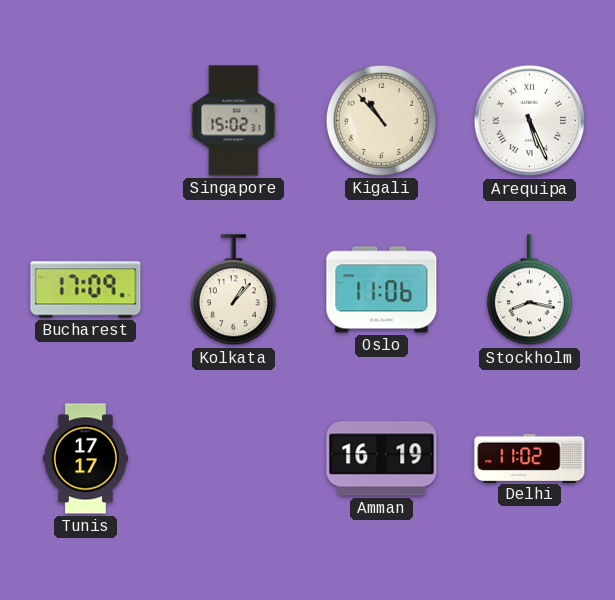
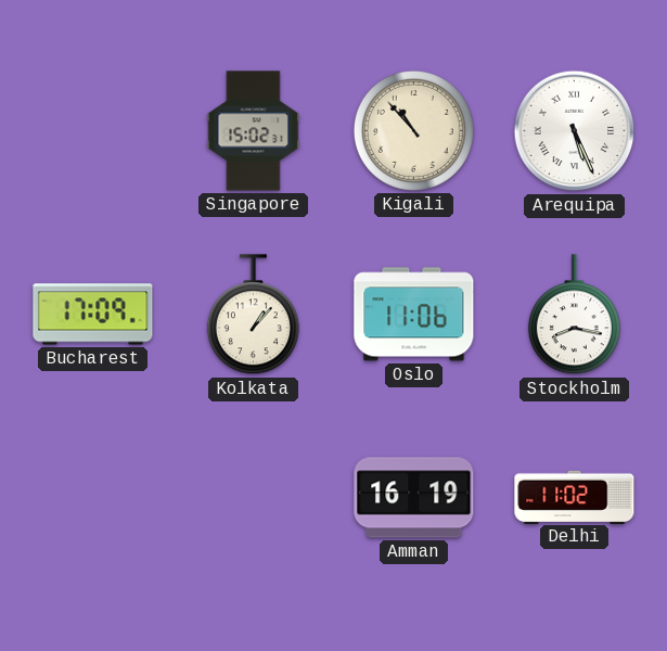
Tunis: 17:17 -> none
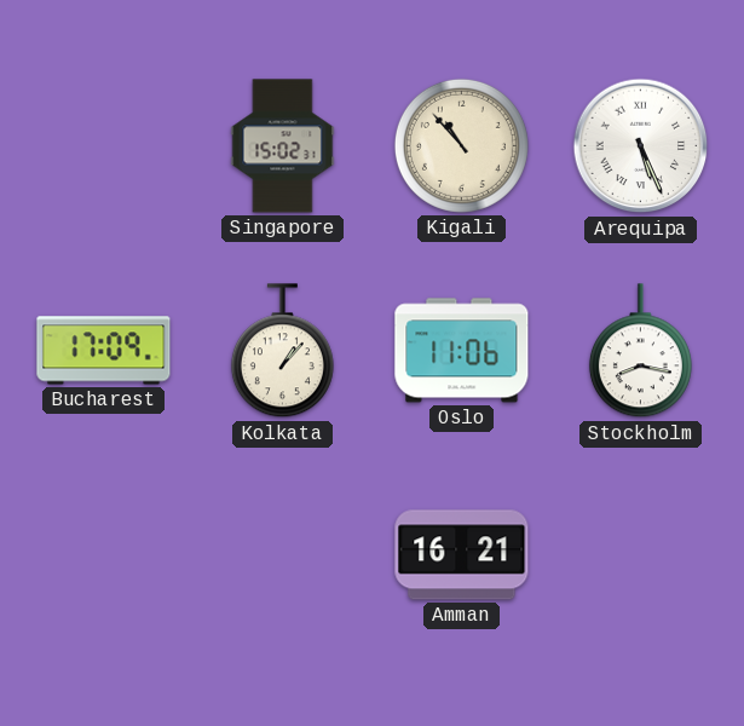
Amman: 16:19 -> 16:21
Delhi: 11:02 -> none
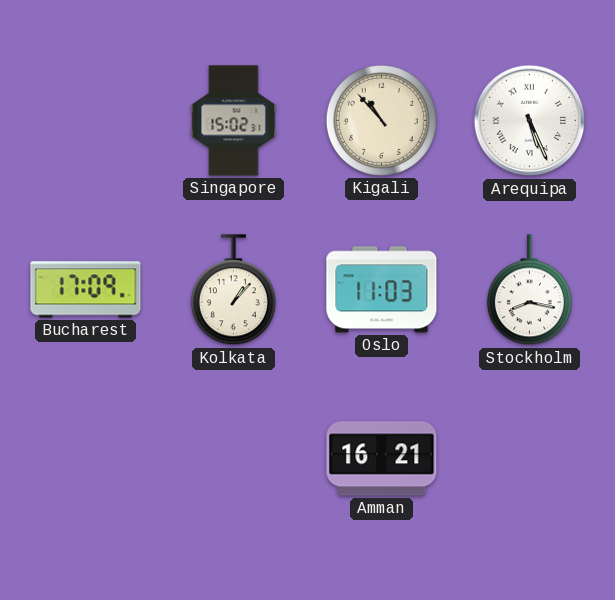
Oslo: 11:06 -> 11:03
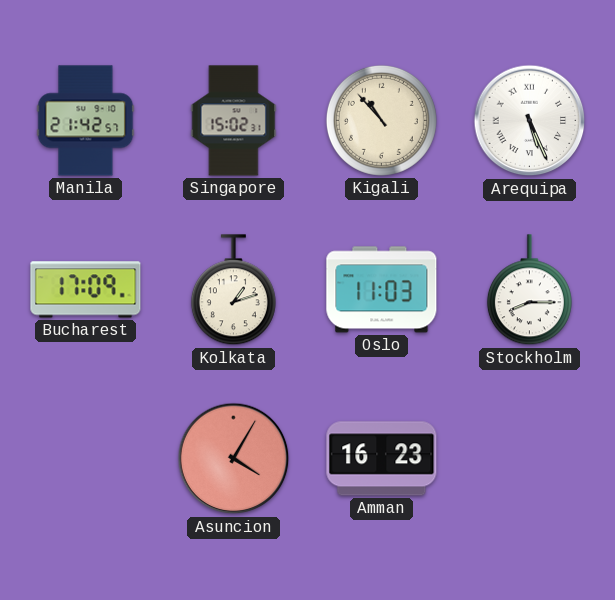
Manila: none -> 21:42
Kolkata: 1:07 -> 1:12
Stockholm: 8:17 -> 8:15
Asuncion: none -> 4:05
Amman: 16:21 -> 16:23
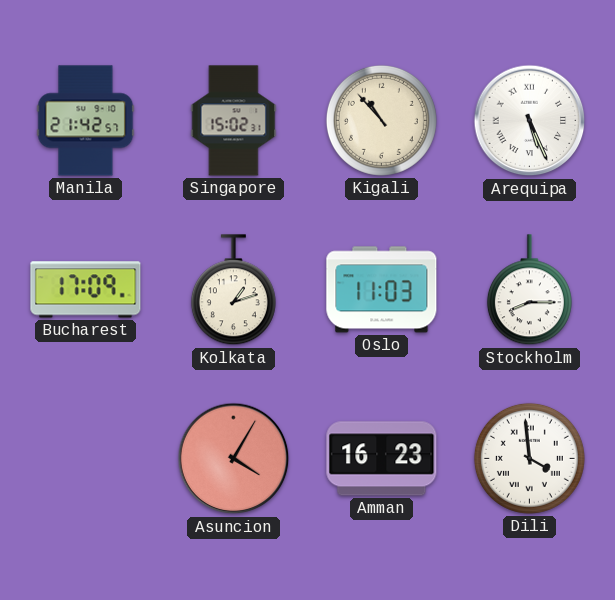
Dili: none -> 3:59
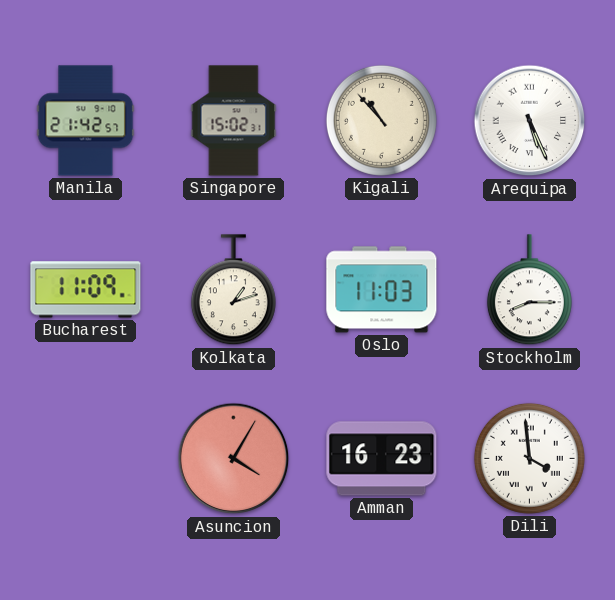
Bucharest: 17:09 -> 11:09
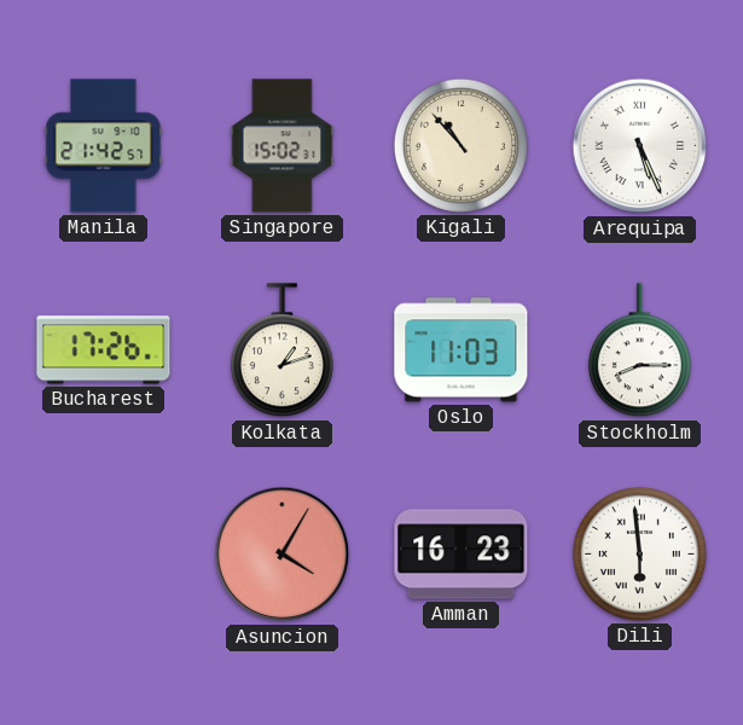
Bucharest: 11:09 -> 17:26
Dili: 3:59 -> 5:59
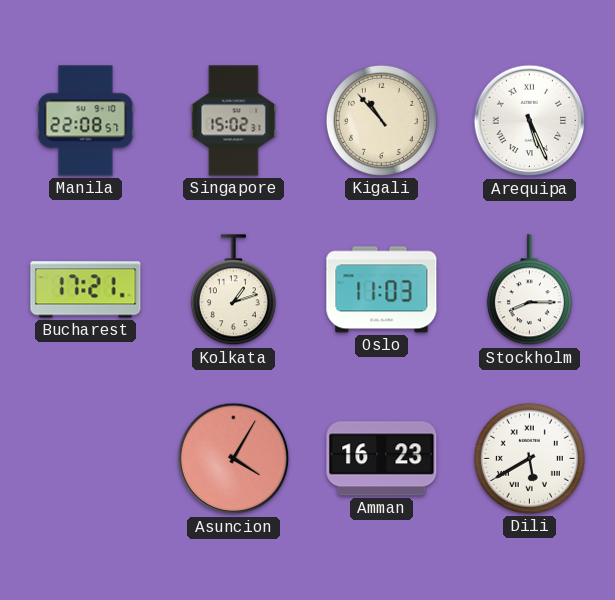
Manila: 21:42 -> 22:08
Bucharest: 17:26 -> 17:21
Dili: 5:59 -> 5:40
